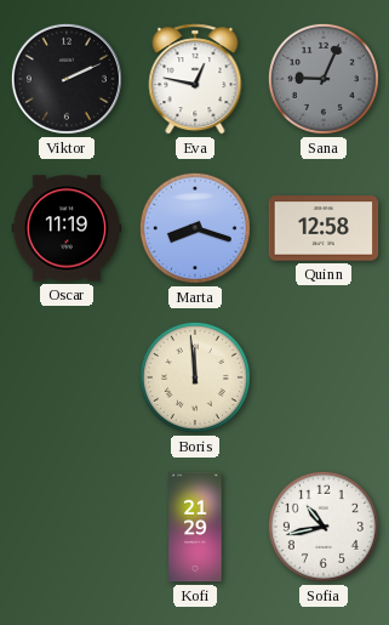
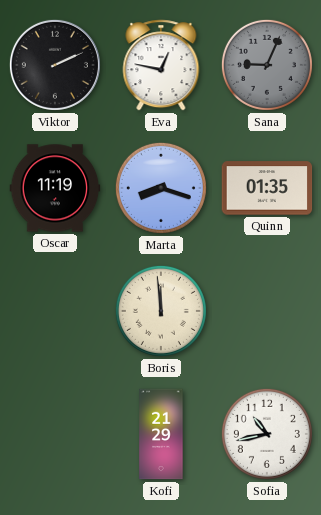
Quinn: 12:58 -> 01:35
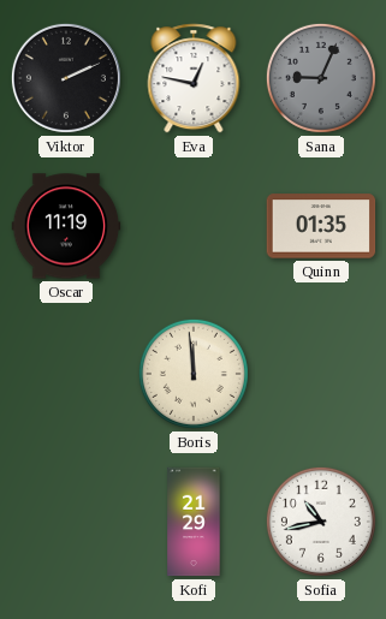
Marta: 8:18 -> none
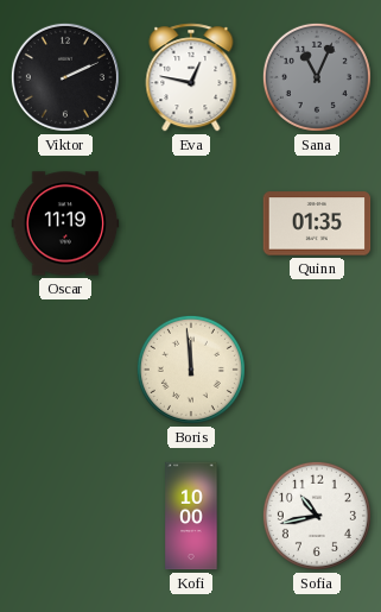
Sana: 9:04 -> 11:04
Kofi: 21:29 -> 10:00
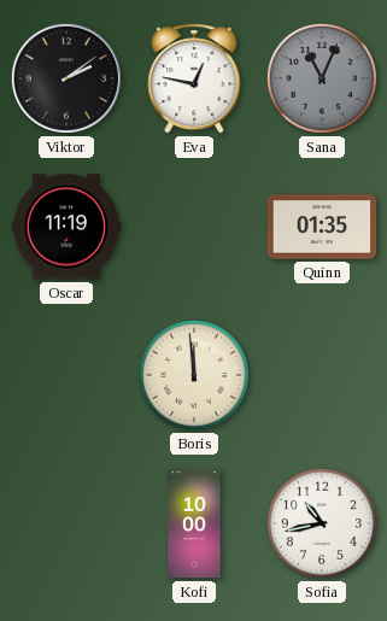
Viktor: 2:11 -> 2:09
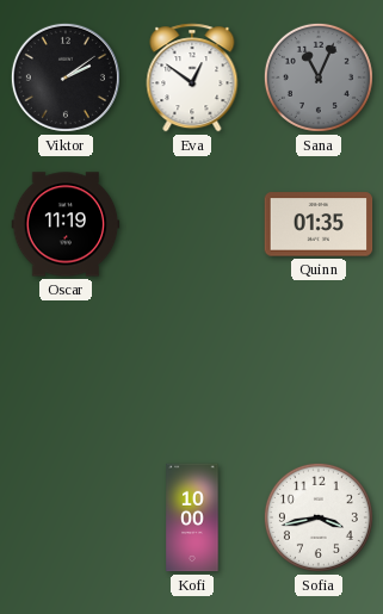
Eva: 12:47 -> 12:51
Boris: 11:59 -> none
Sofia: 10:43 -> 3:43
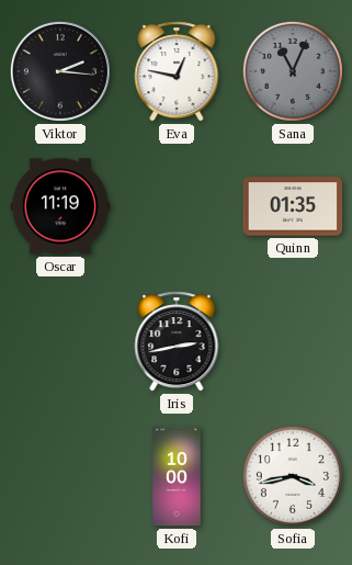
Viktor: 2:09 -> 2:16
Eva: 12:51 -> 12:47
Iris: none -> 2:43
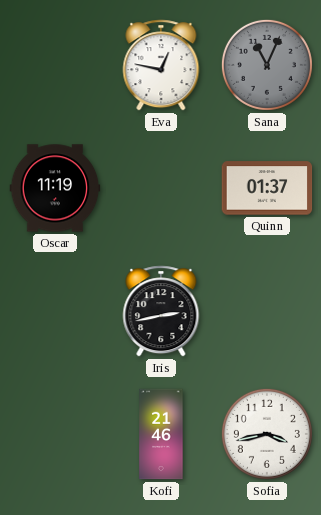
Viktor: 2:16 -> none
Quinn: 01:35 -> 01:37
Kofi: 10:00 -> 21:46
